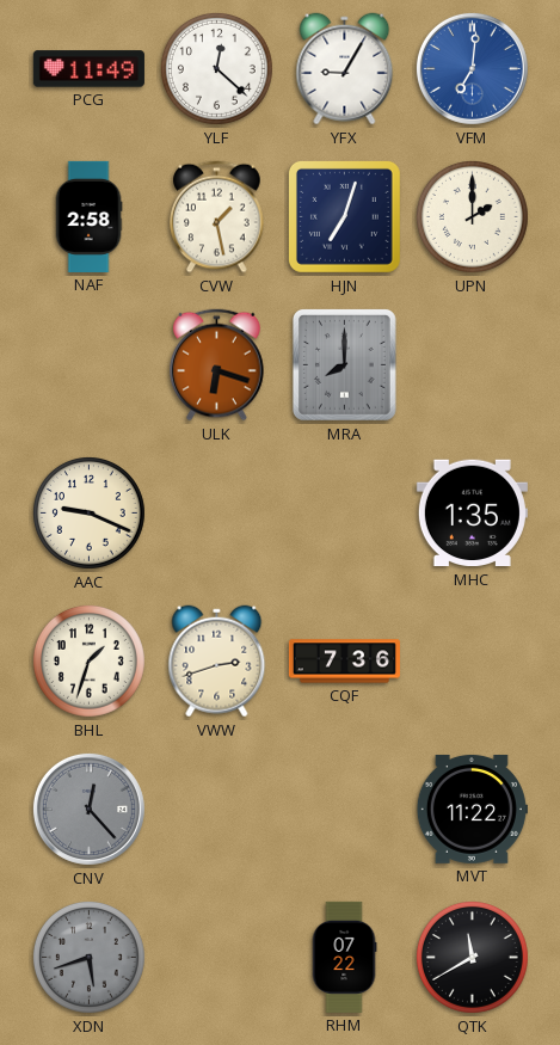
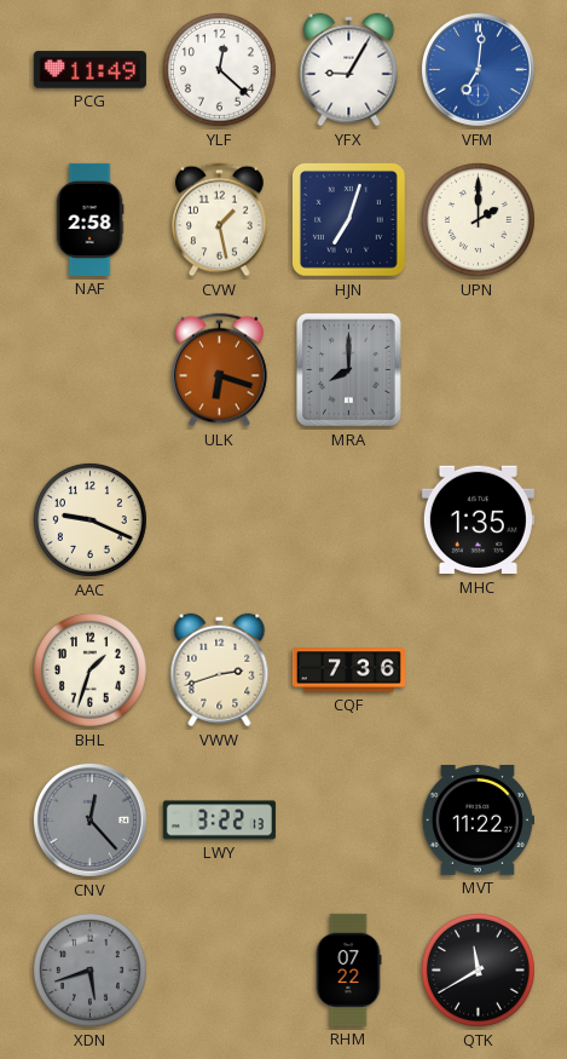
LWY: none -> 3:22
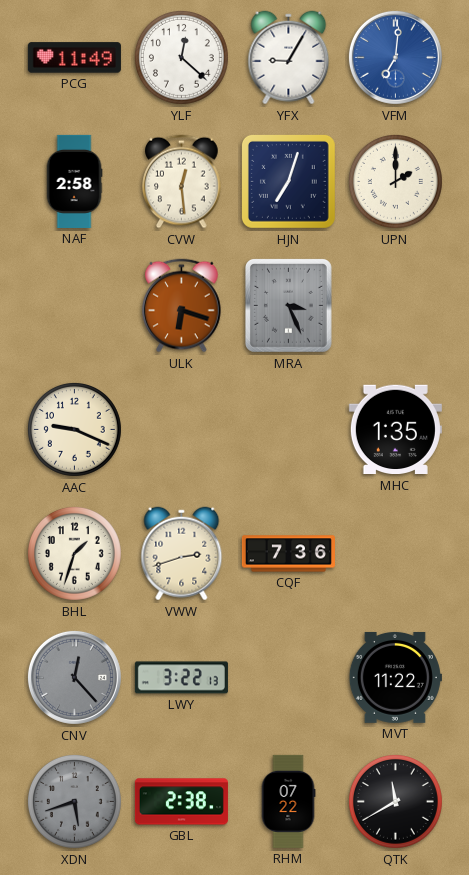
CVW: 1:28 -> 12:29
MRA: 8:00 -> 3:26
GBL: none -> 2:38
